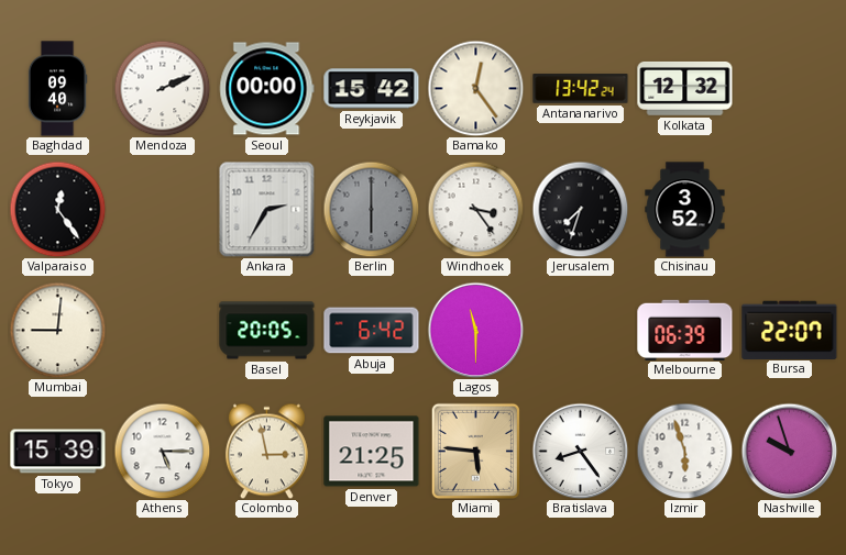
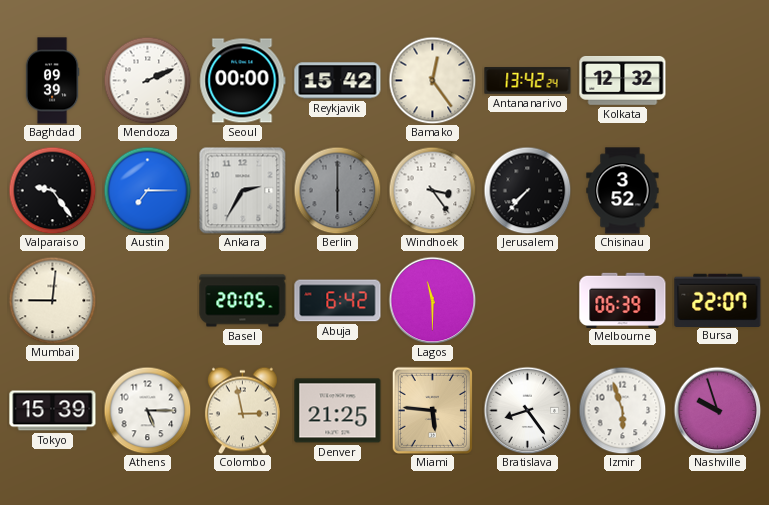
Baghdad: 09:40 -> 09:39
Valparaiso: 12:24 -> 9:24
Austin: none -> 7:15
Jerusalem: 7:33 -> 7:37
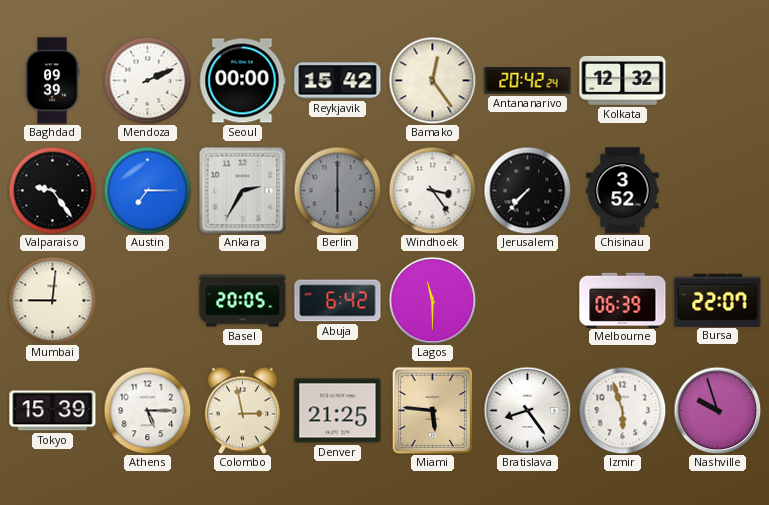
Antananarivo: 13:42 -> 20:42
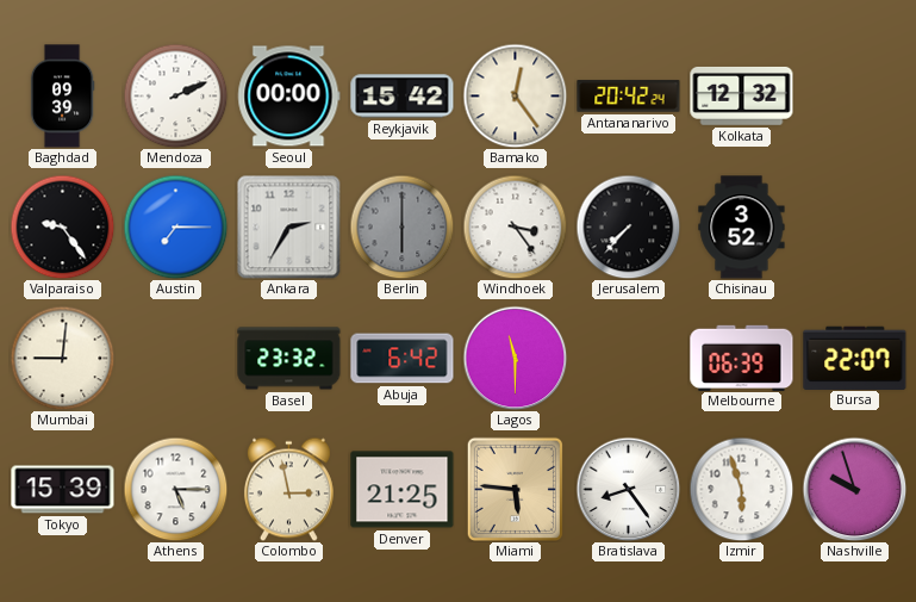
Basel: 20:05 -> 23:32
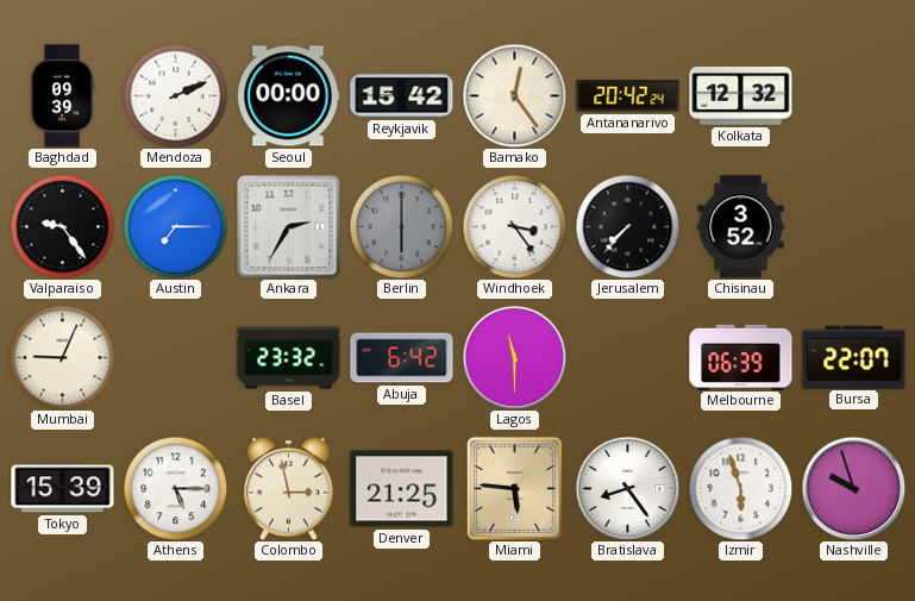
Mumbai: 9:01 -> 9:04
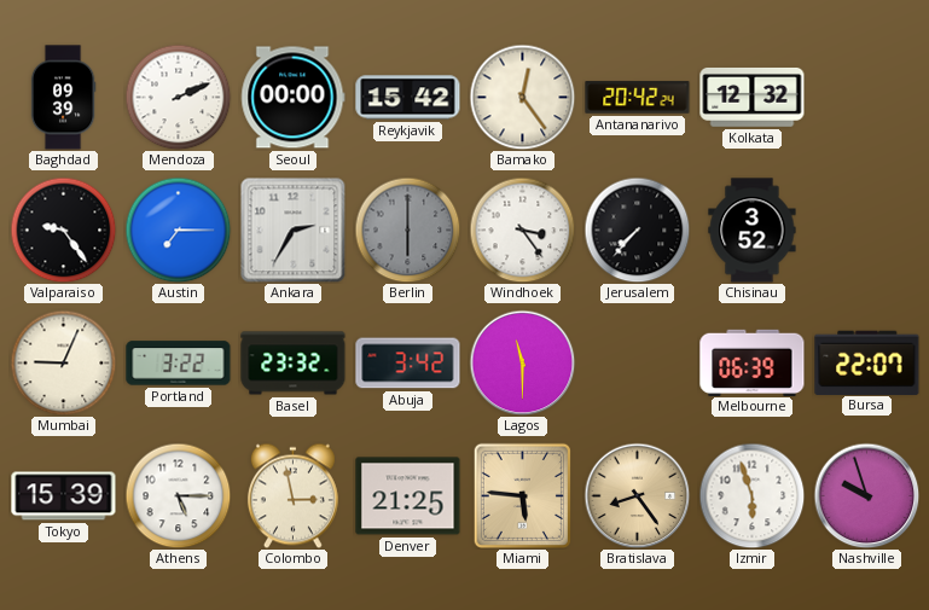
Portland: none -> 3:22
Abuja: 6:42 -> 3:42
Bratislava dial: white -> champagne
